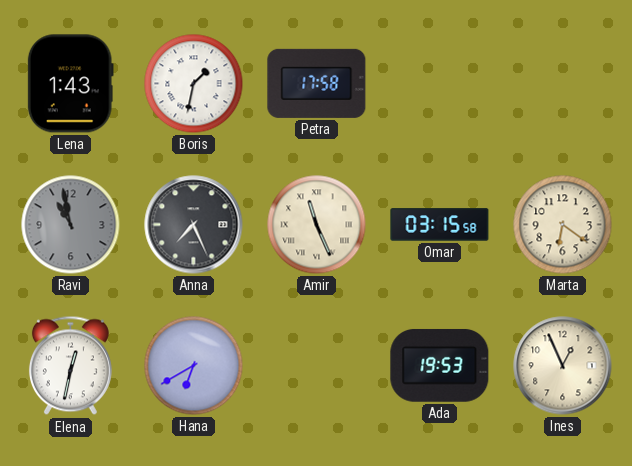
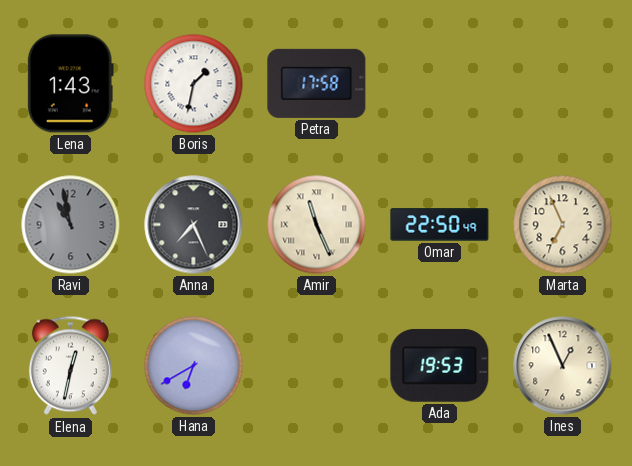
Omar: 03:15 -> 22:50
Marta: 6:21 -> 6:56
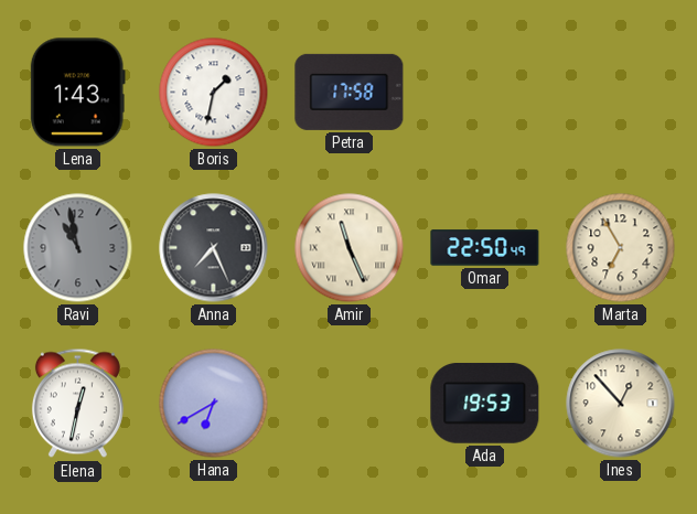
Marta: 6:56 -> 6:55
Ines: 12:56 -> 12:53
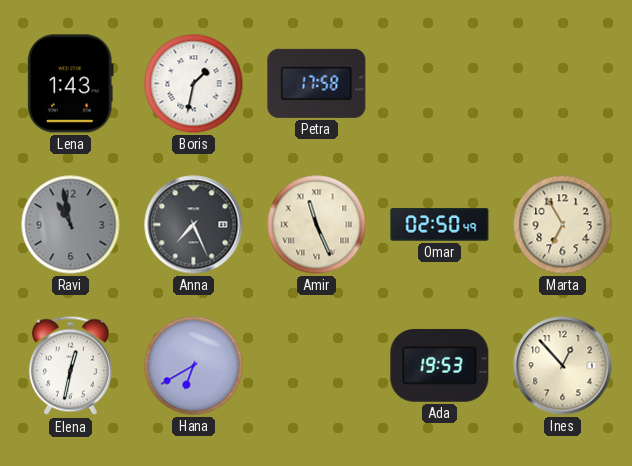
Omar: 22:50 -> 02:50
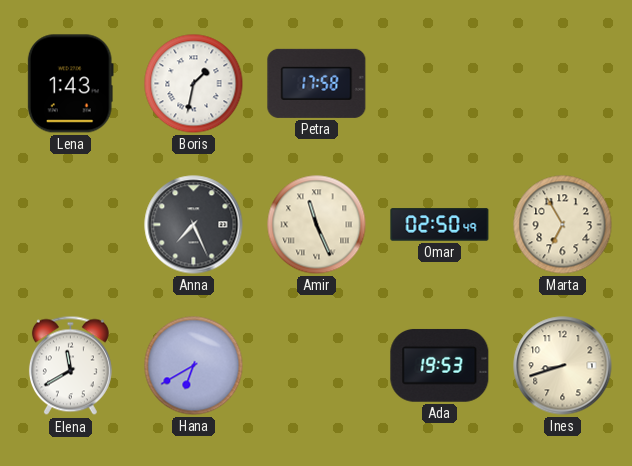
Ravi: 10:58 -> none
Elena: 12:32 -> 11:40
Ines: 12:53 -> 8:42
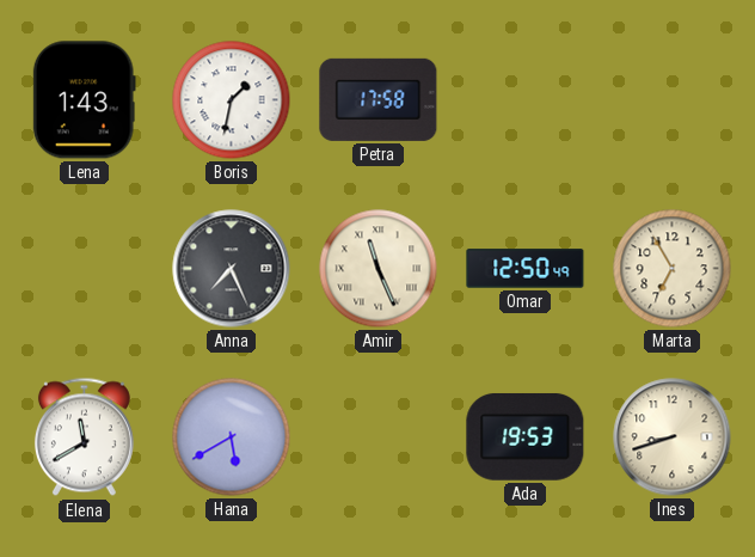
Omar: 02:50 -> 12:50
Hana: 6:40 -> 5:40
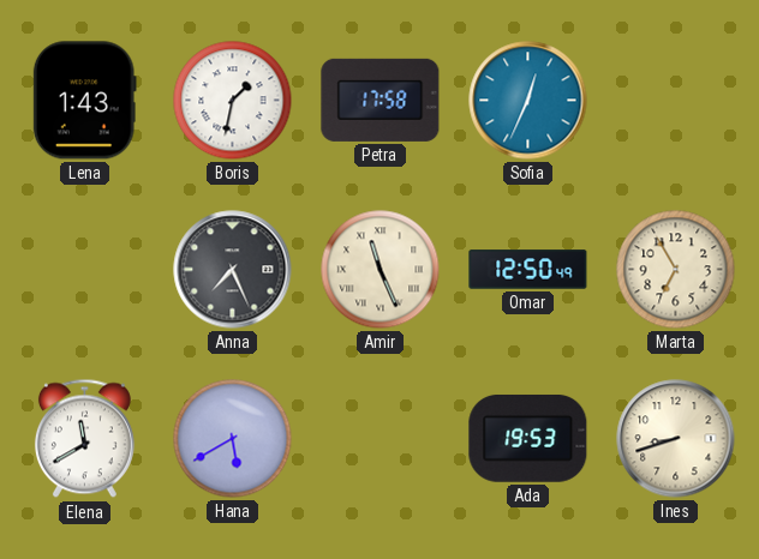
Sofia: none -> 12:34
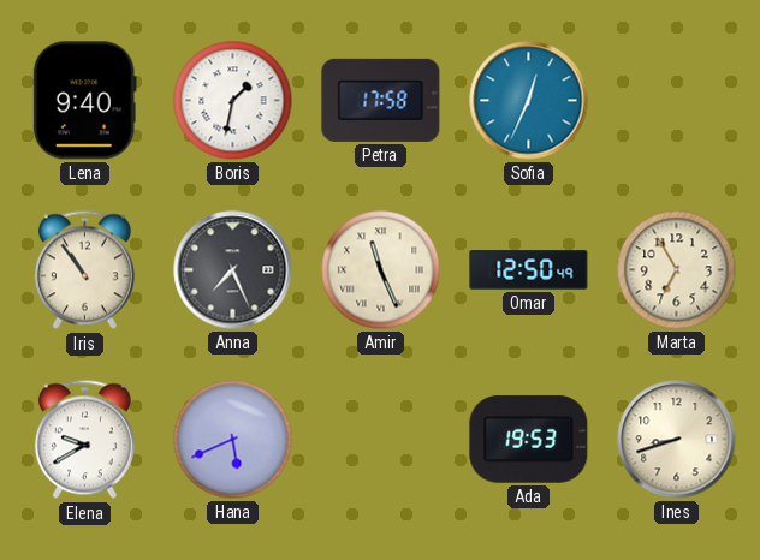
Lena: 1:43 -> 9:40
Iris: none -> 10:54
Elena: 11:40 -> 9:40
Hana: 5:40 -> 5:41
